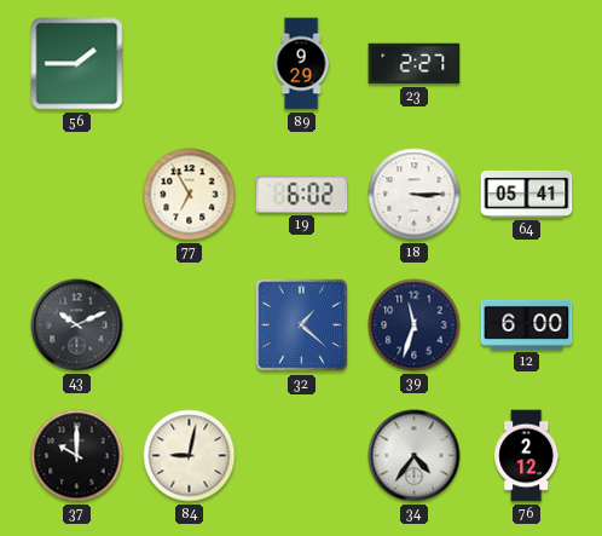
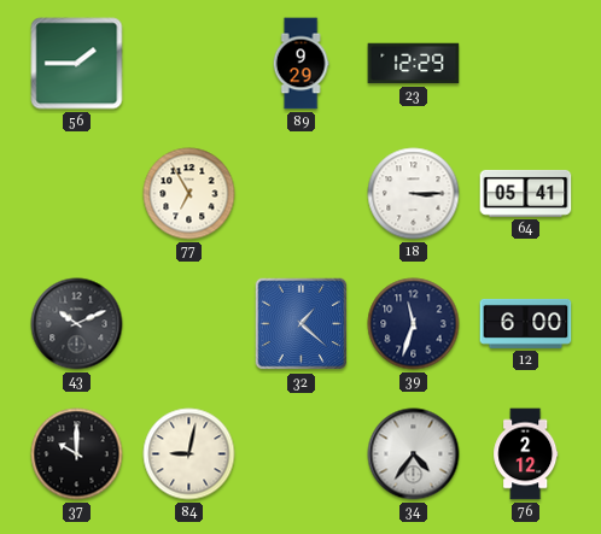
23: 2:27 -> 12:29
19: 6:02 -> none
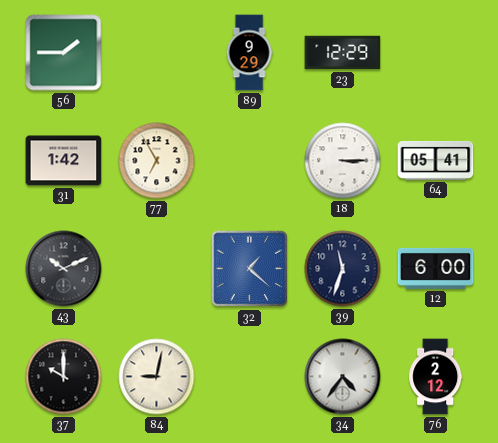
31: none -> 1:42
